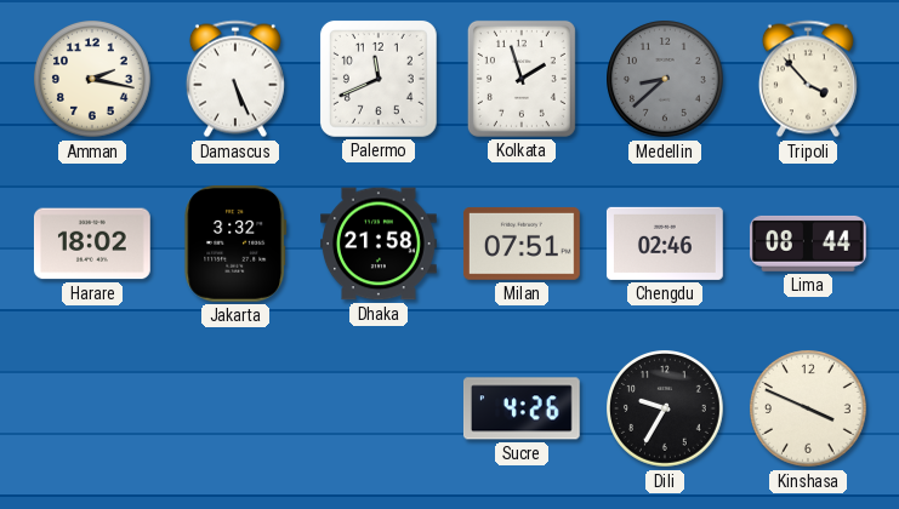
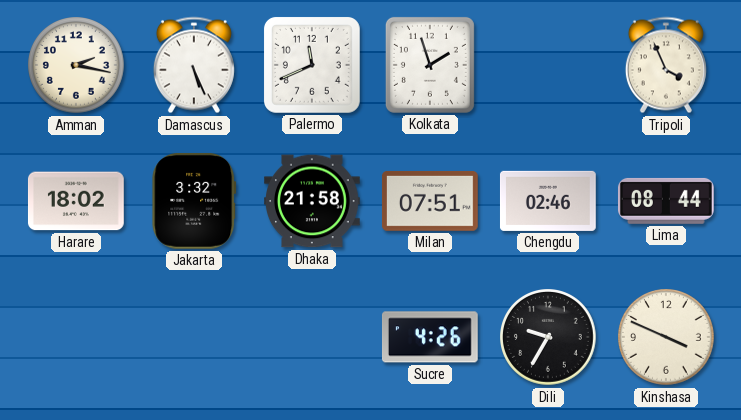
Medellin: 8:38 -> none
Tripoli: 3:53 -> 3:56
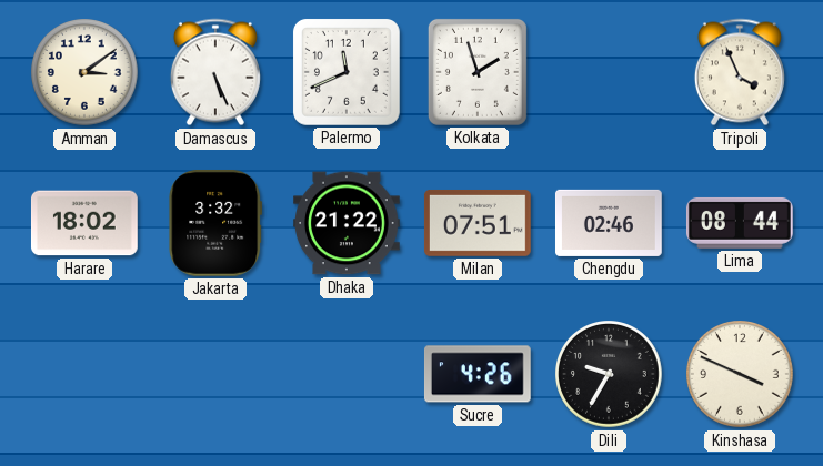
Amman: 2:17 -> 3:09
Dhaka: 21:58 -> 21:22
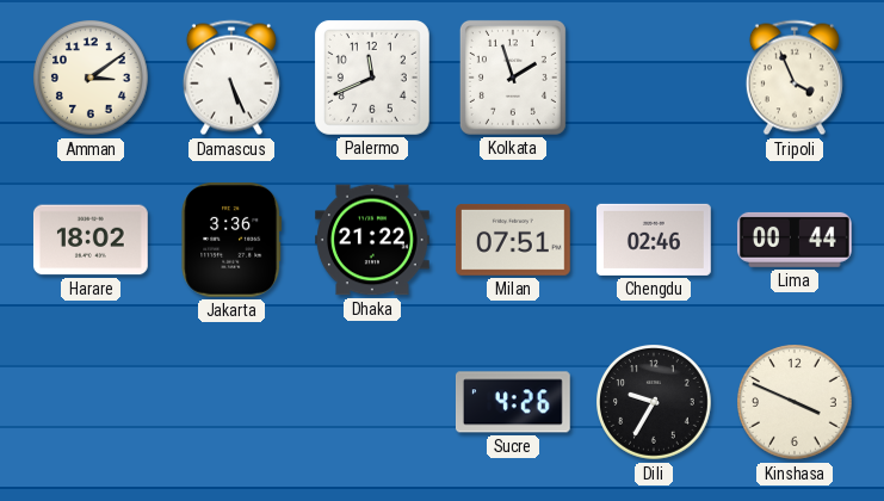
Jakarta: 3:32 -> 3:36
Lima: 08:44 -> 00:44
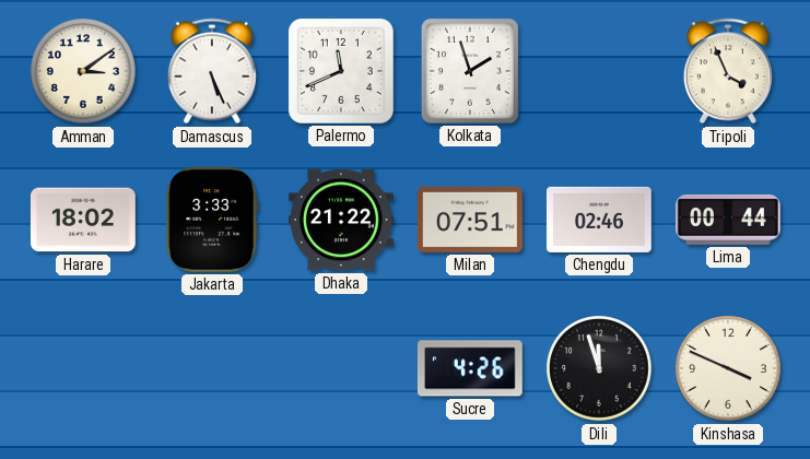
Jakarta: 3:36 -> 3:33
Dili: 9:35 -> 11:57
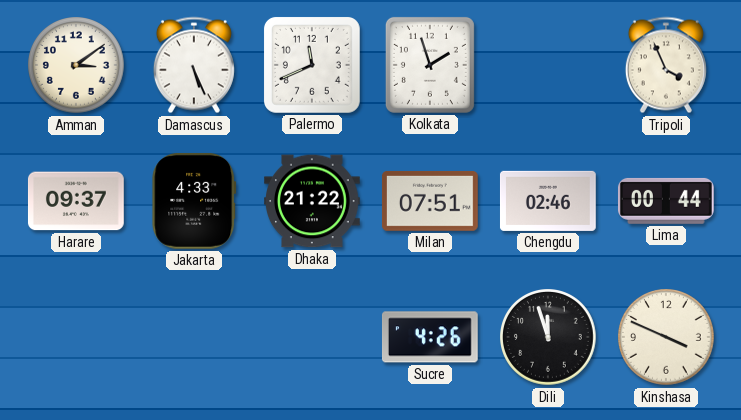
Harare: 18:02 -> 09:37
Jakarta: 3:33 -> 4:33
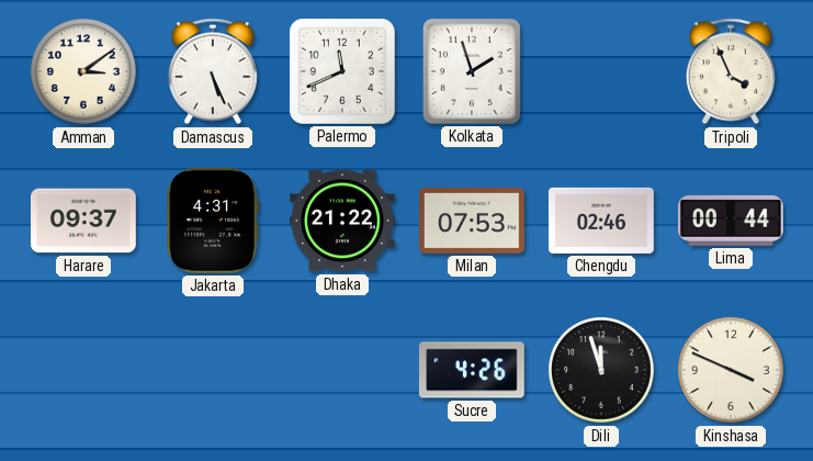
Jakarta: 4:33 -> 4:31
Milan: 07:51 -> 07:53
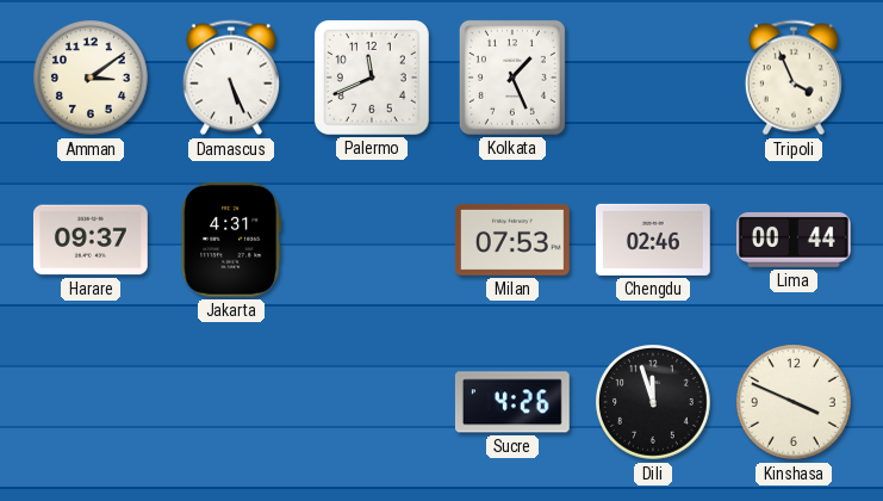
Kolkata: 1:57 -> 1:26
Dhaka: 21:22 -> none
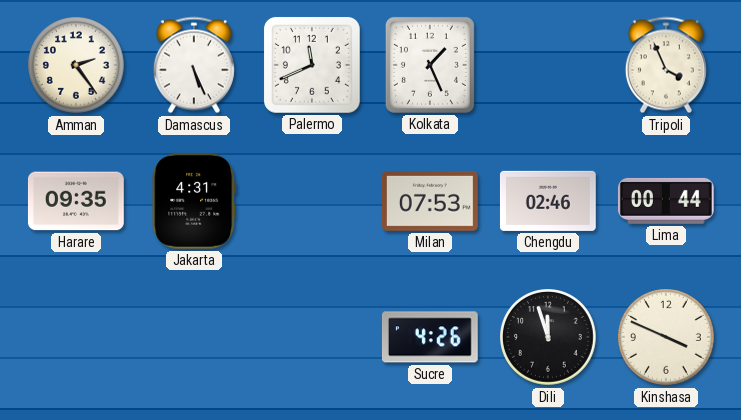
Amman: 3:09 -> 2:24
Harare: 09:37 -> 09:35
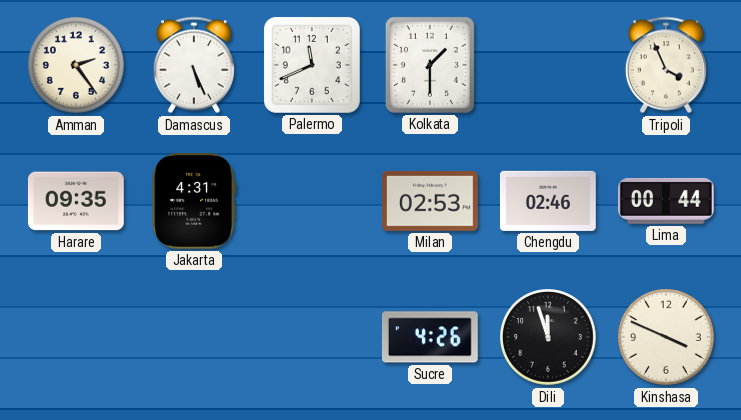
Kolkata: 1:26 -> 1:30
Milan: 07:53 -> 02:53
